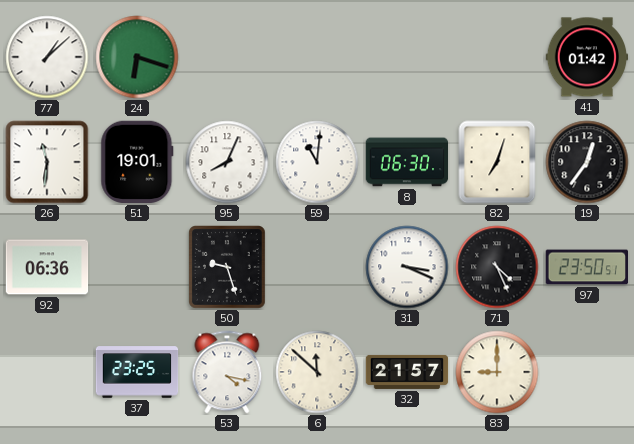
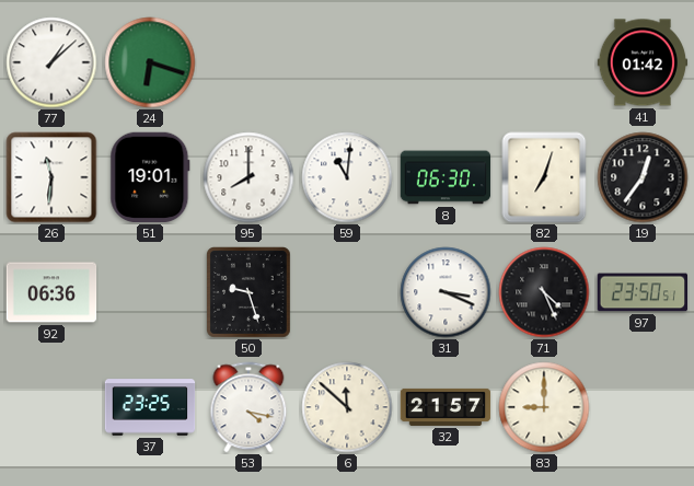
95: 8:04 -> 8:00
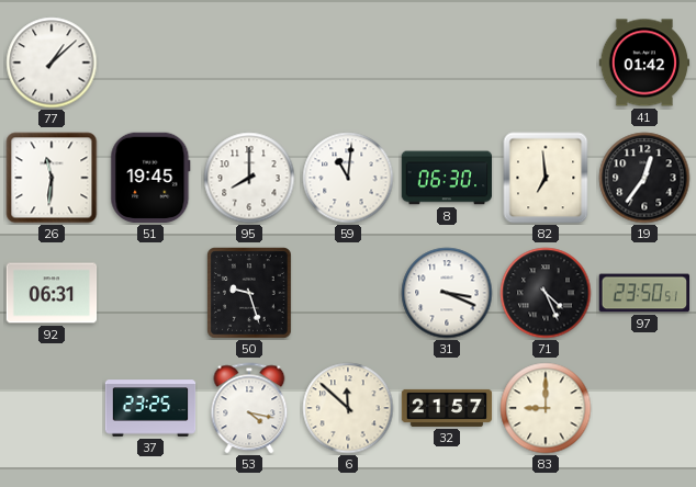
24: 6:18 -> none
51: 19:01 -> 19:45
82: 7:03 -> 6:59
92: 06:36 -> 06:31
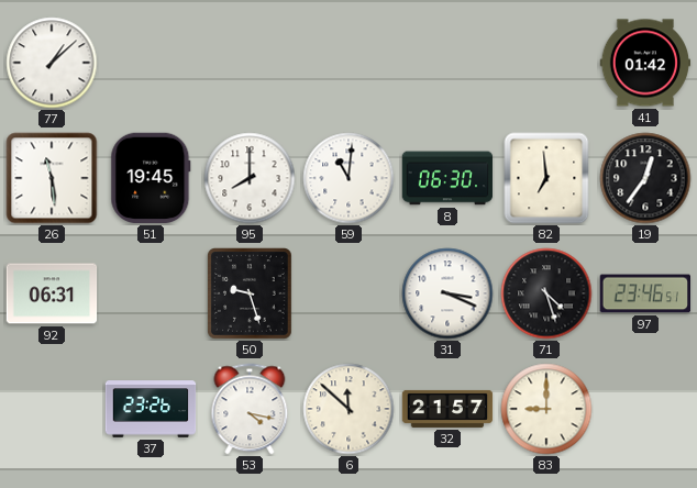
26: 11:31 -> 11:29
71: 4:26 -> 4:27
97: 23:50 -> 23:46
37: 23:25 -> 23:26
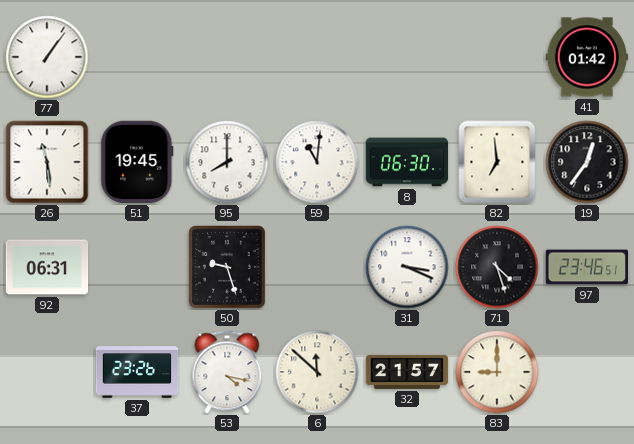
77: 1:08 -> 1:06
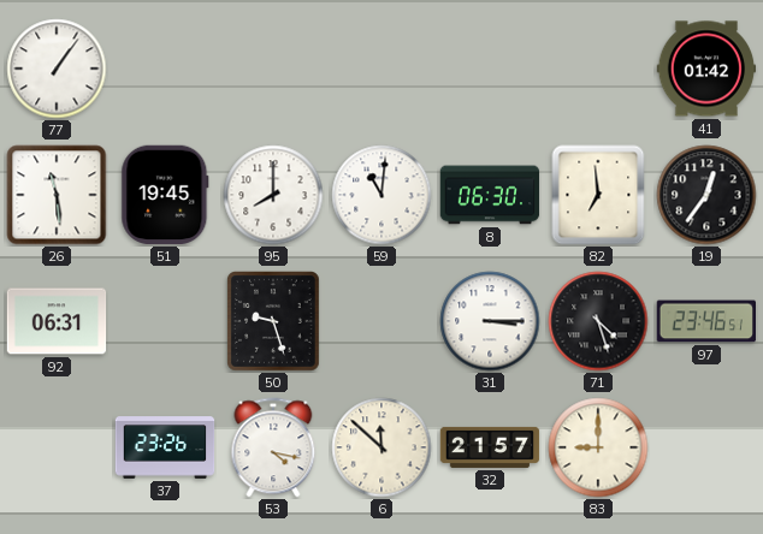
31: 3:19 -> 3:15
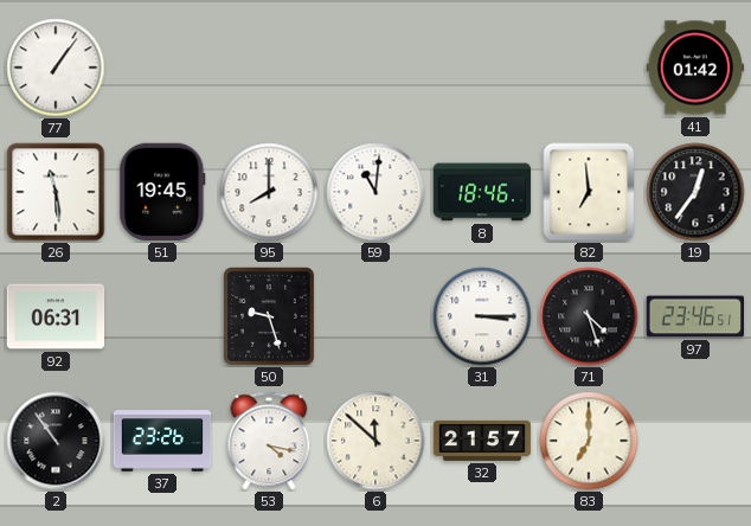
8: 06:30 -> 18:46
2: none -> 10:54
83: 9:00 -> 7:00
